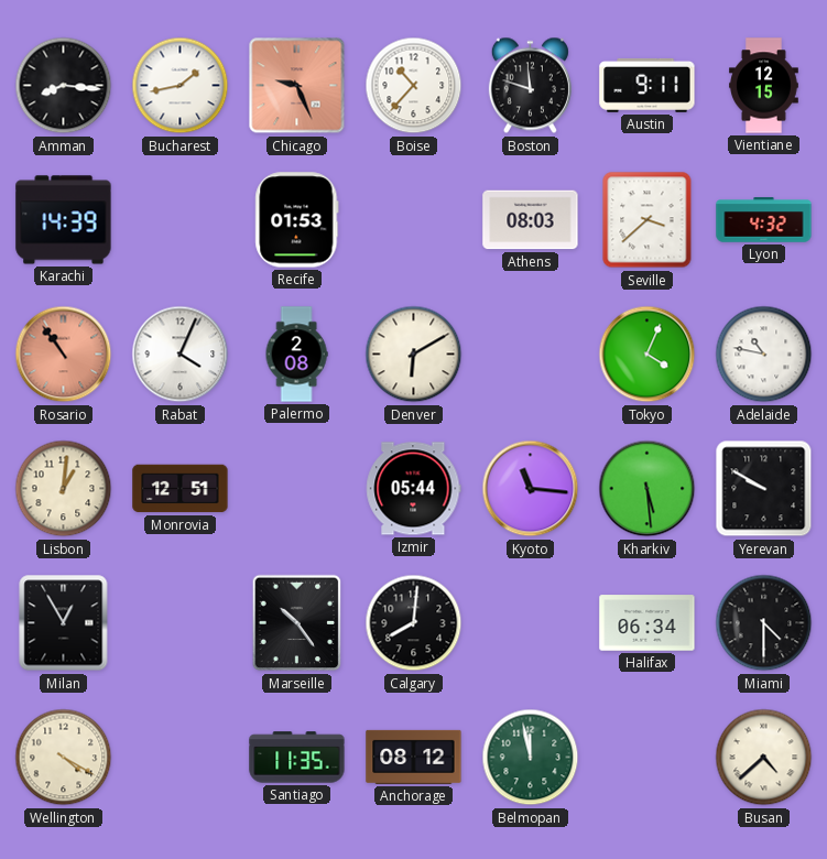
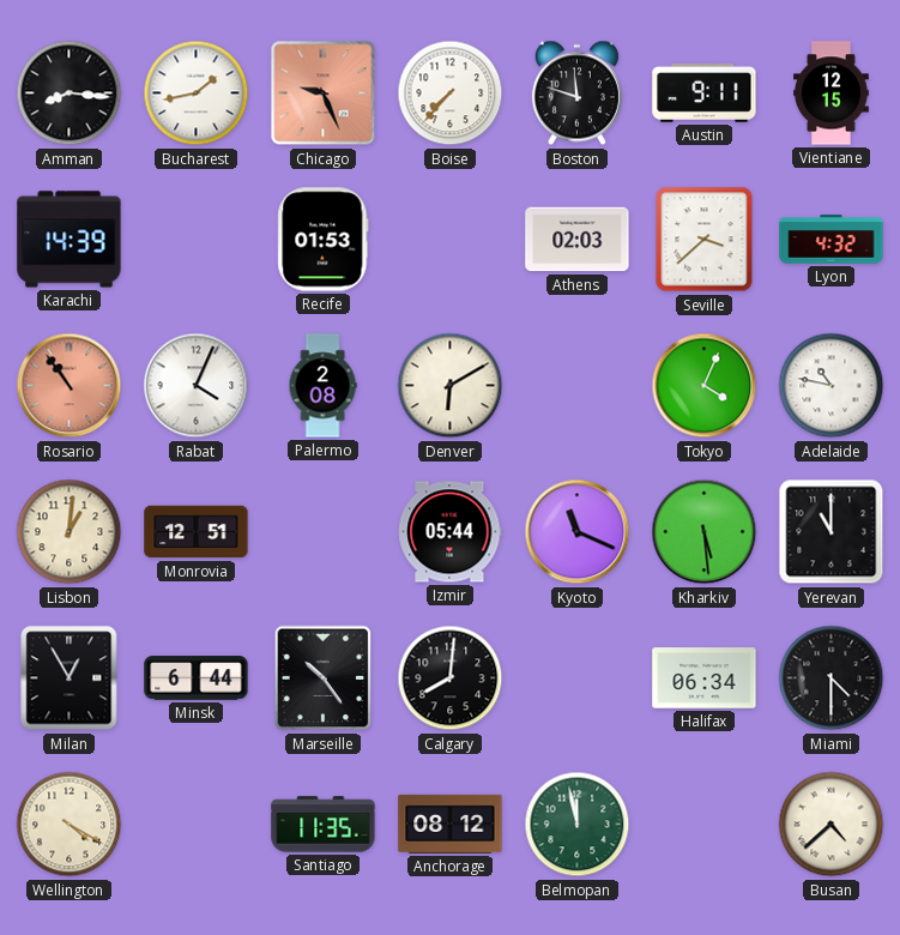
Boise: 10:37 -> 7:37
Athens: 08:03 -> 02:03
Kyoto: 11:16 -> 11:19
Yerevan: 9:50 -> 11:00
Minsk: none -> 6:44
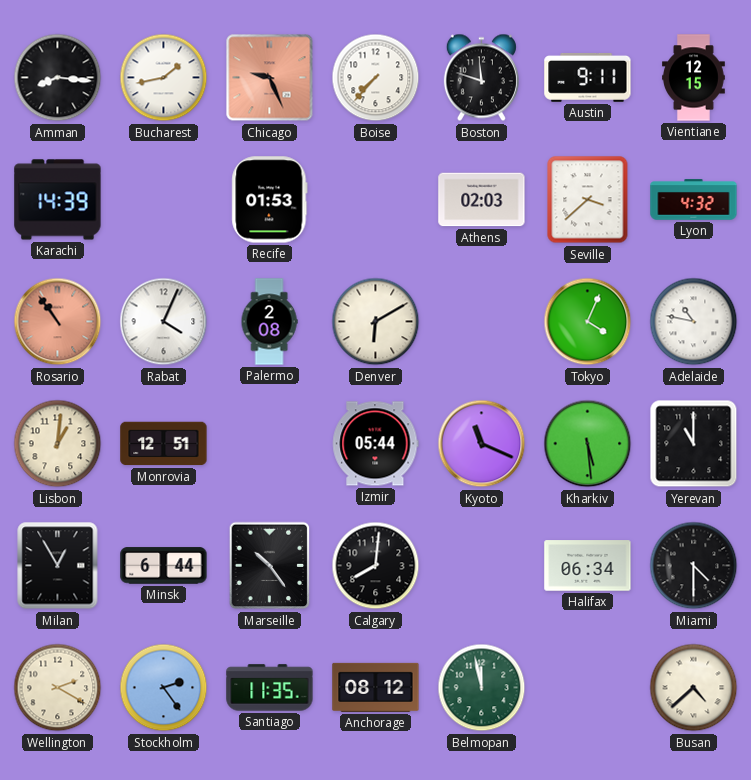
Wellington: 4:20 -> 2:20
Stockholm: none -> 2:24
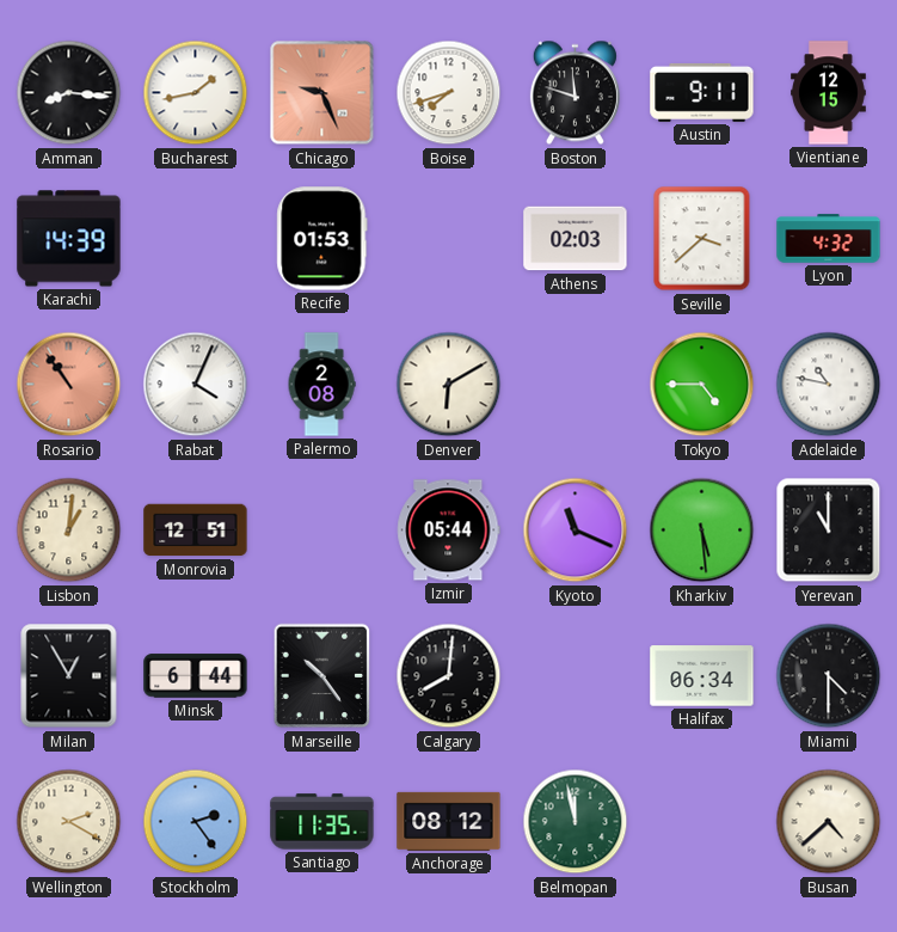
Boise: 7:37 -> 7:42
Tokyo: 4:04 -> 4:45
